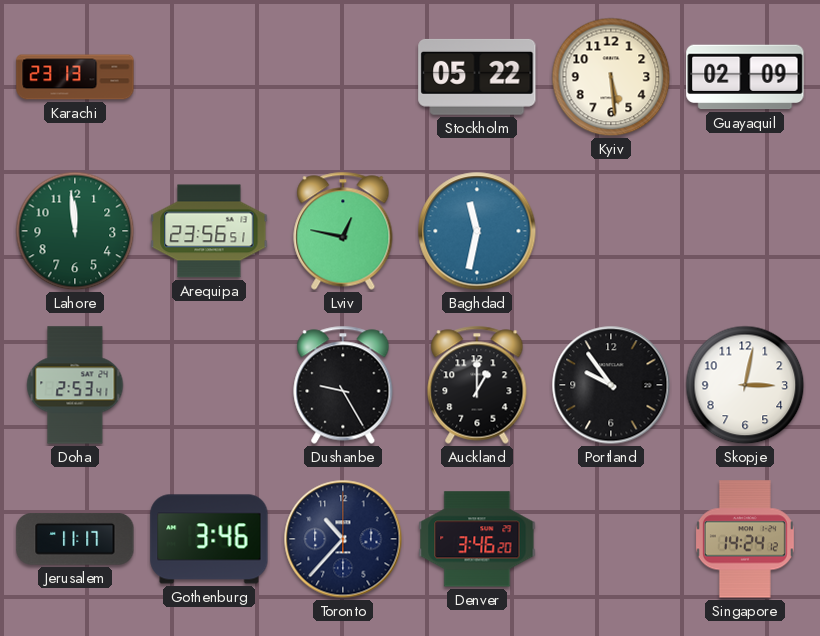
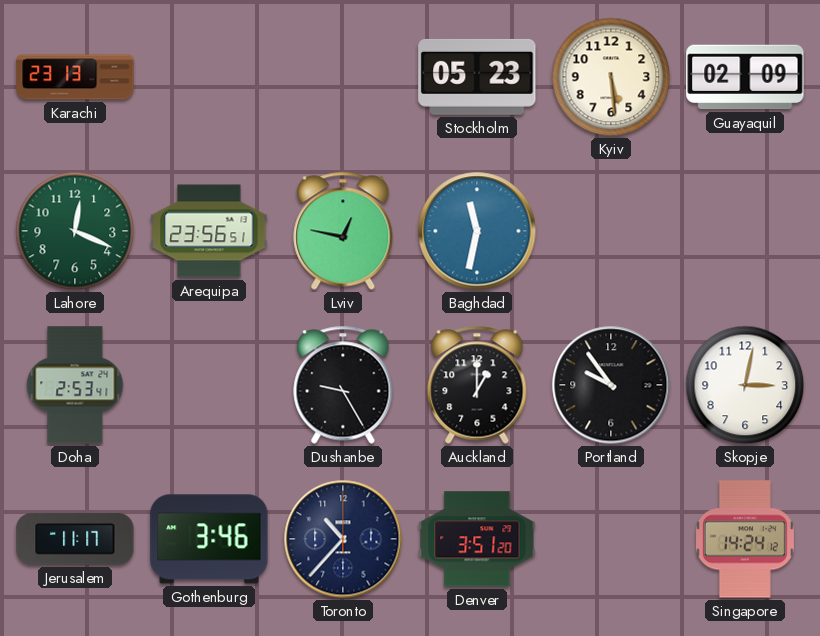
Stockholm: 05:22 -> 05:23
Lahore: 11:59 -> 12:19
Denver: 3:46 -> 3:51
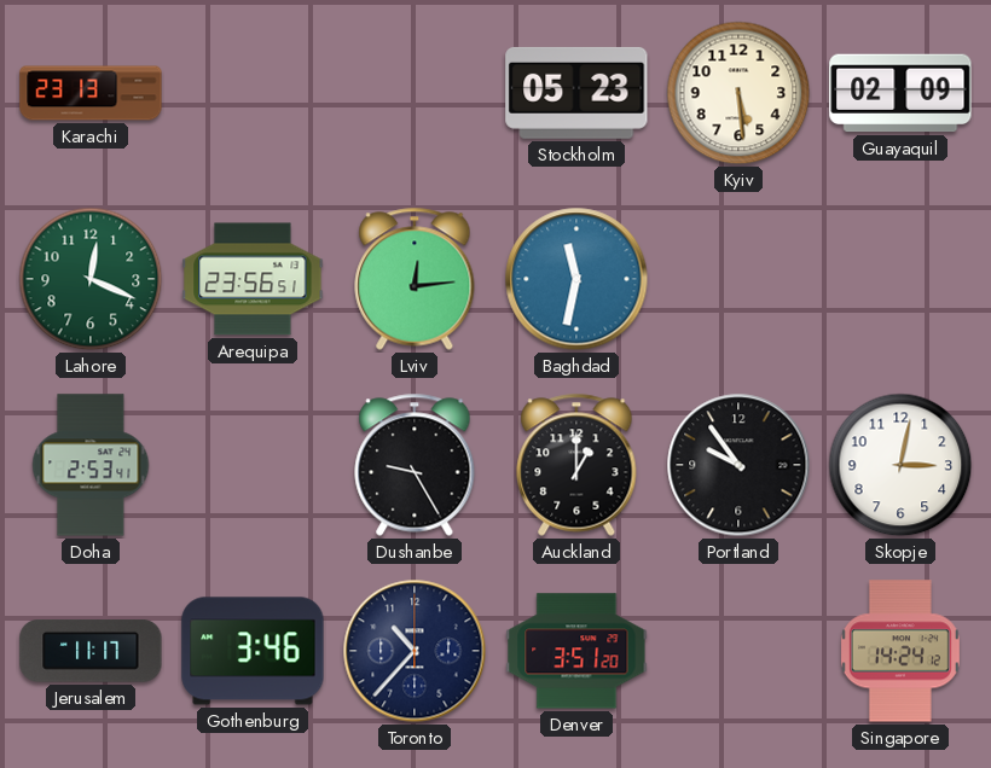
Lviv: 12:47 -> 12:14
